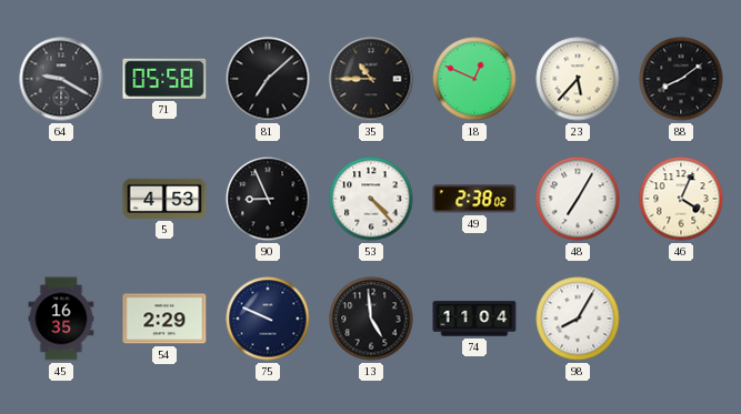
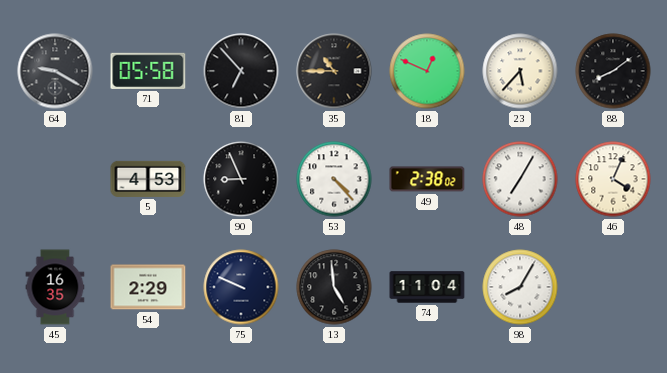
81: 7:08 -> 6:53
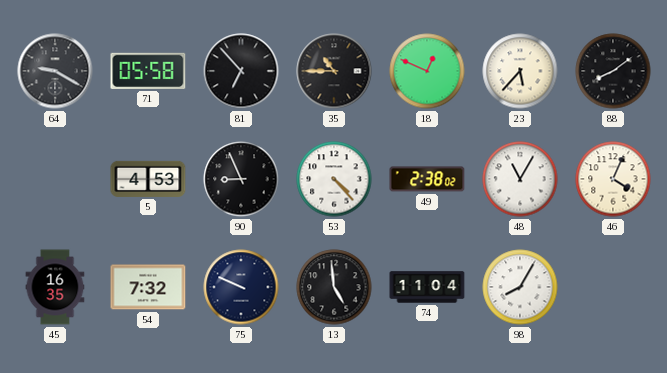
48: 7:05 -> 11:05
54: 2:29 -> 7:32
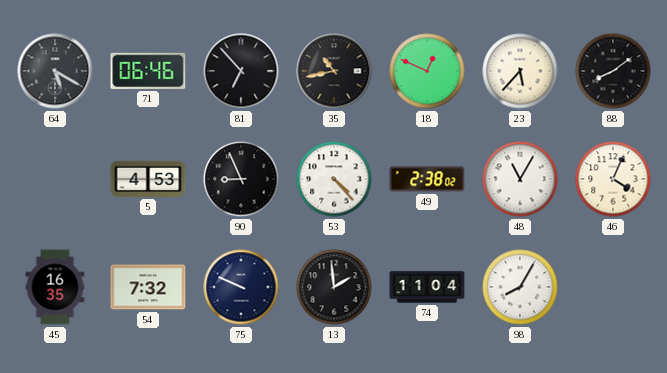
64: 9:20 -> 5:20
71: 05:58 -> 06:46
35: 10:45 -> 10:43
13: 4:59 -> 1:59
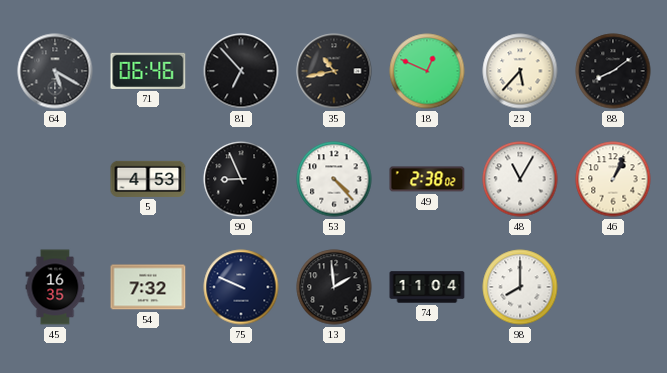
46: 4:04 -> 1:04
98: 8:05 -> 8:00
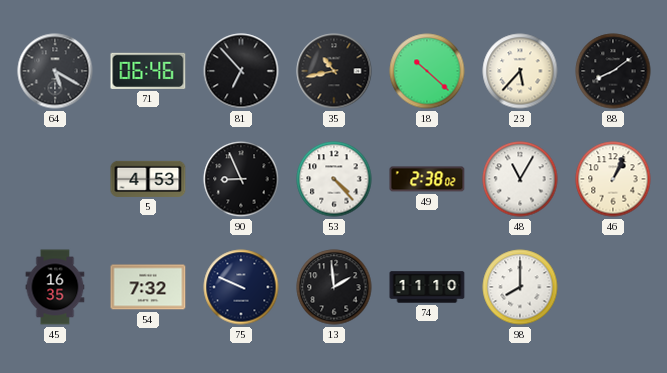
18: 12:49 -> 10:22
74: 11:04 -> 11:10
